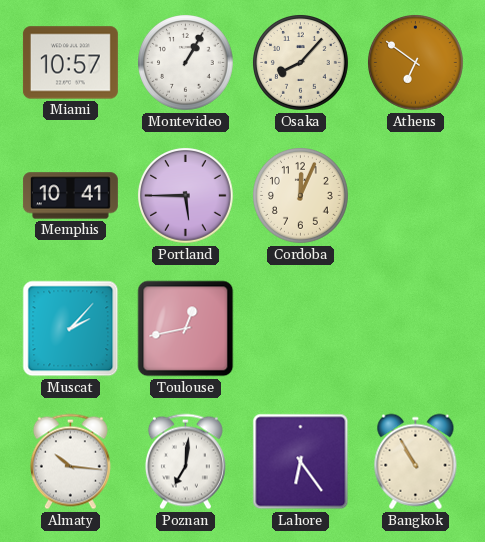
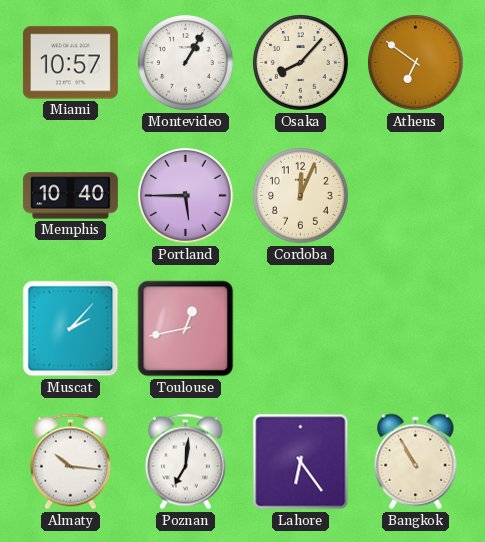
Memphis: 10:41 -> 10:40
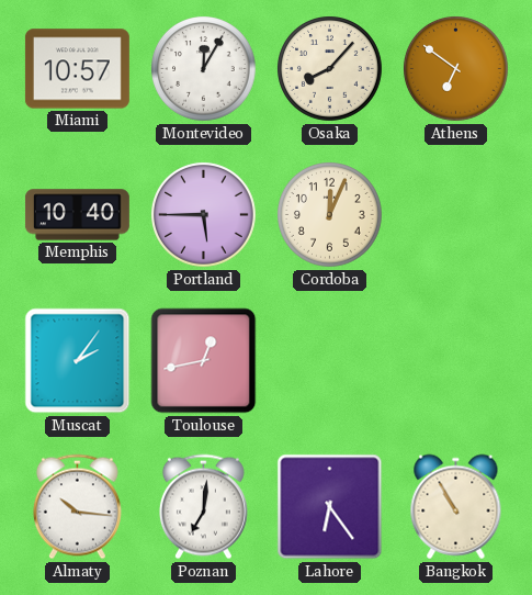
Montevideo: 1:05 -> 12:05
Muscat: 2:07 -> 2:06
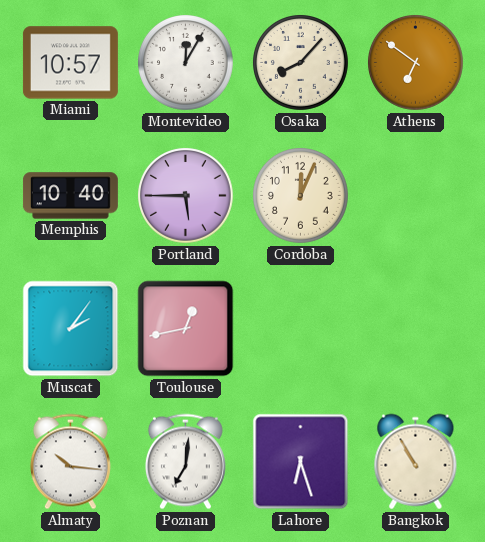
Lahore: 6:24 -> 6:27
